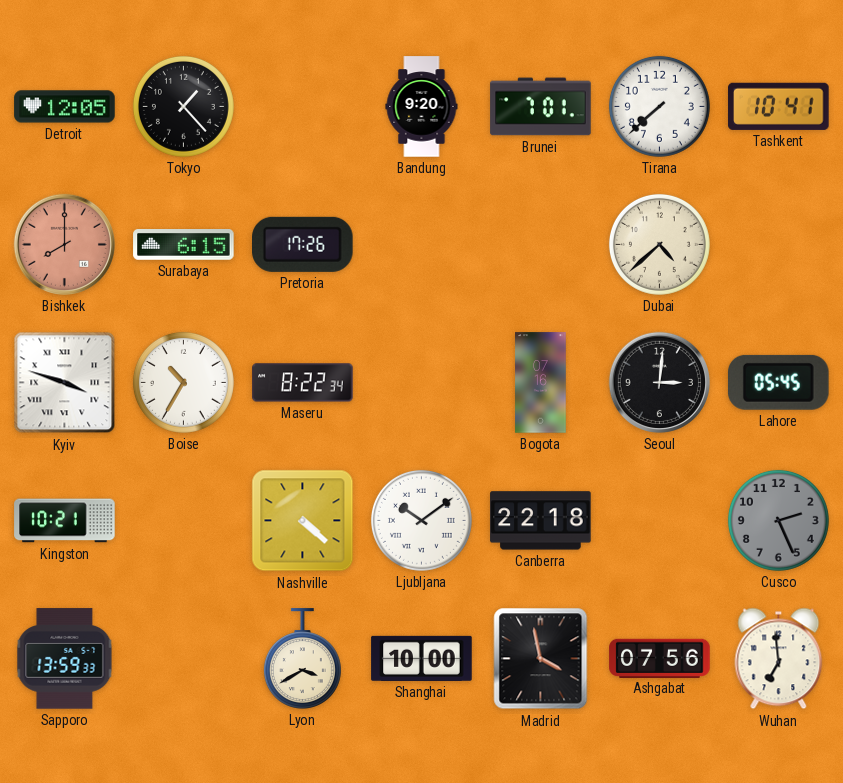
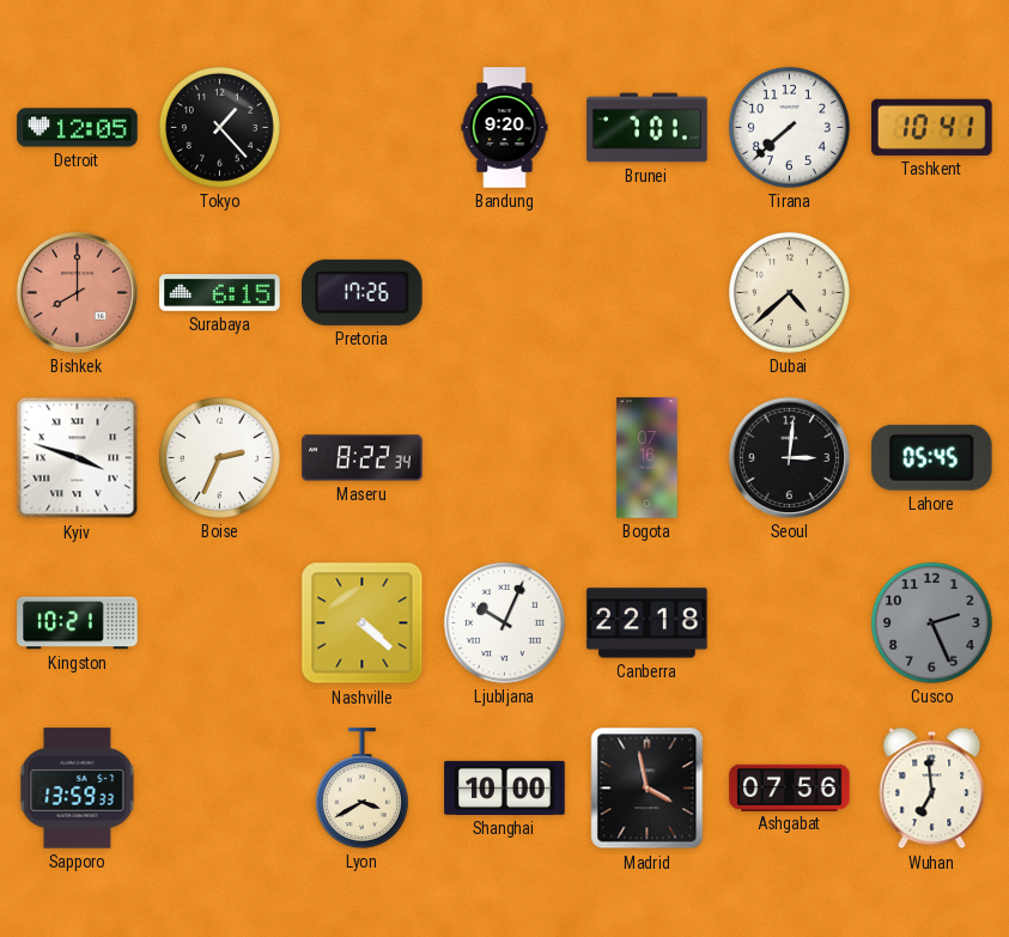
Boise: 10:35 -> 2:34
Ljubljana: 10:09 -> 10:04
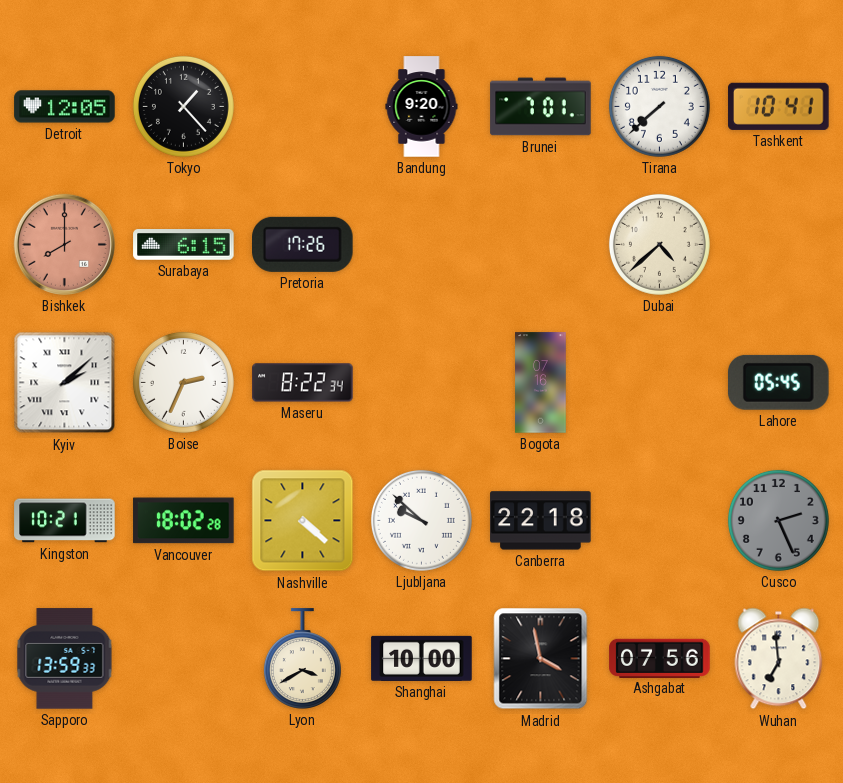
Kyiv: 3:48 -> 2:08
Seoul: 3:01 -> none
Vancouver: none -> 18:02
Ljubljana: 10:04 -> 9:52
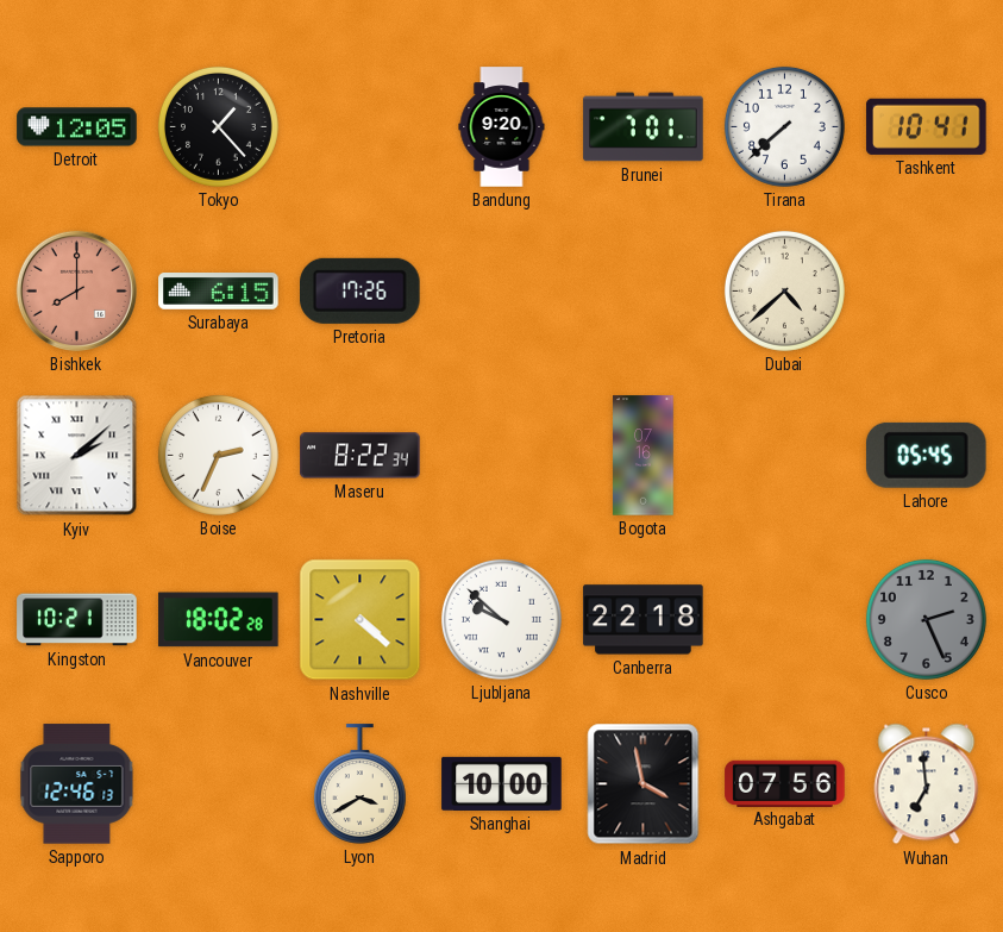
Sapporo: 13:59 -> 12:46
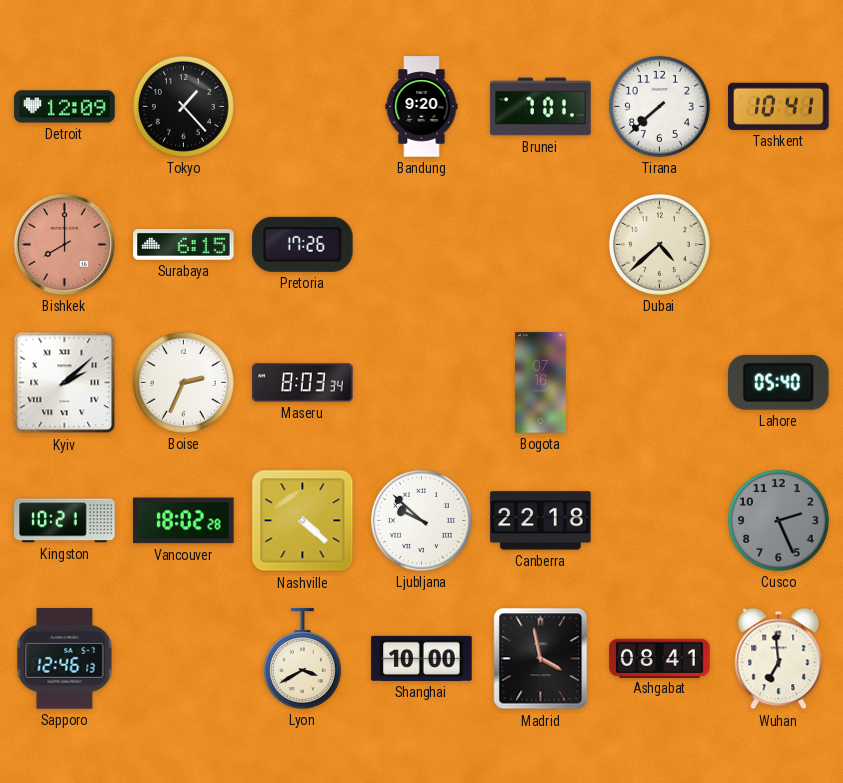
Detroit: 12:05 -> 12:09
Maseru: 8:22 -> 8:03
Lahore: 05:45 -> 05:40
Ashgabat: 07:56 -> 08:41
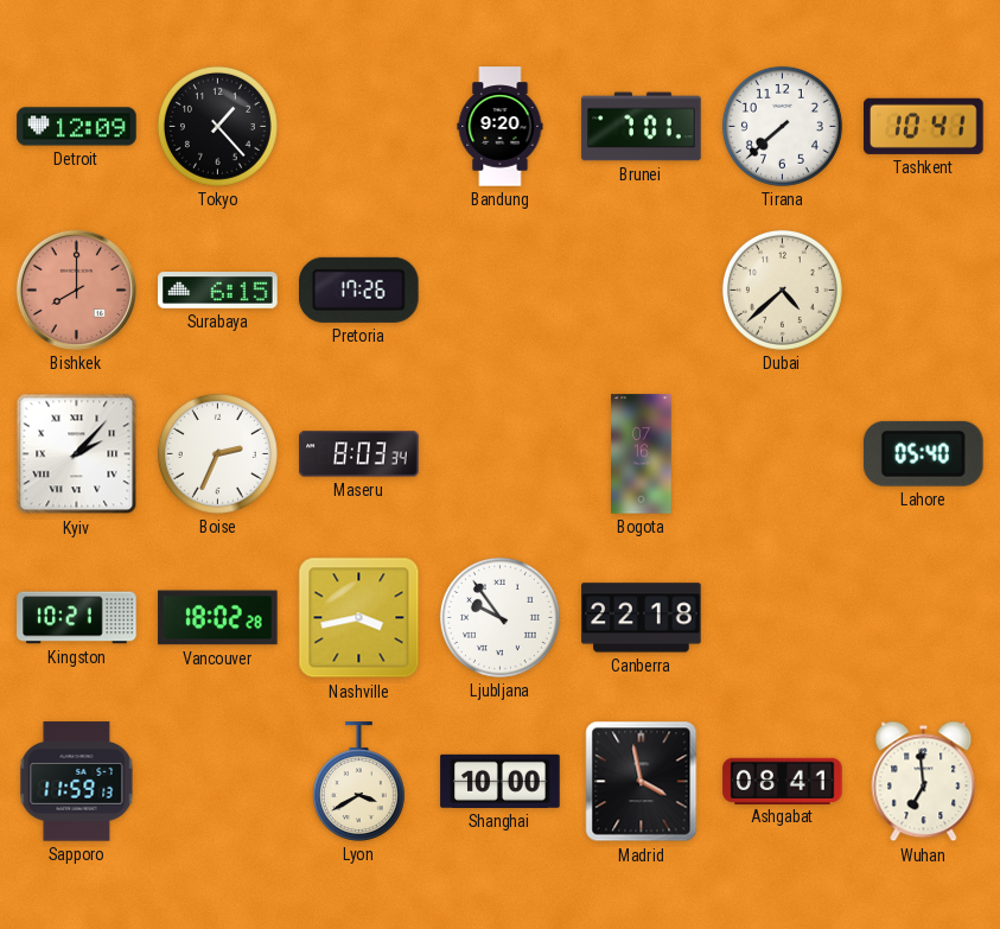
Kyiv: 2:08 -> 2:07
Nashville: 4:22 -> 3:43
Ljubljana: 9:52 -> 9:54
Cusco: 2:26 -> none
Sapporo: 12:46 -> 11:59
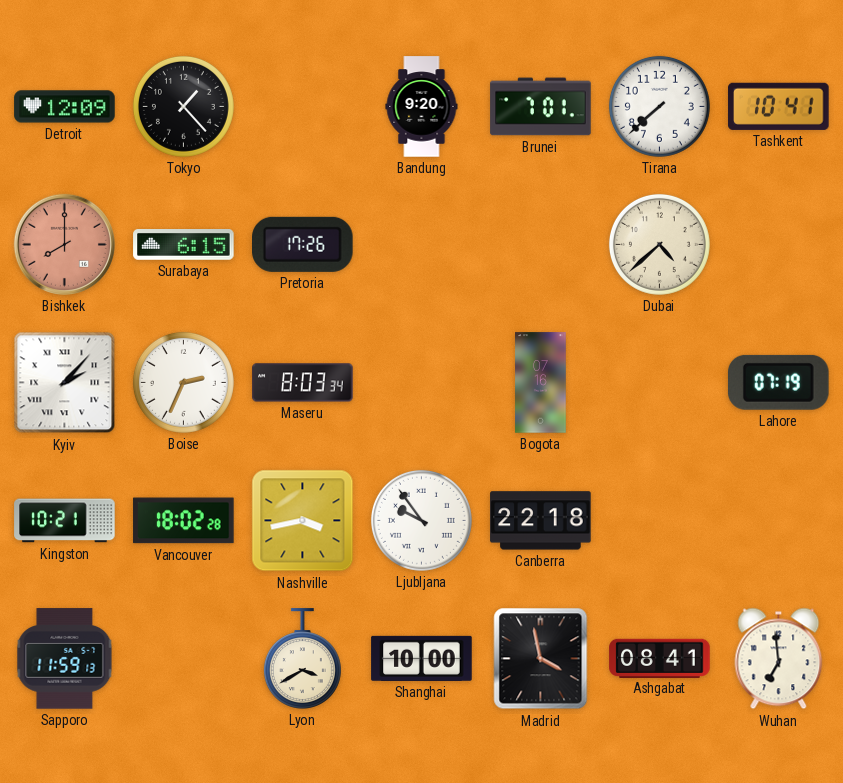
Lahore: 05:40 -> 07:19
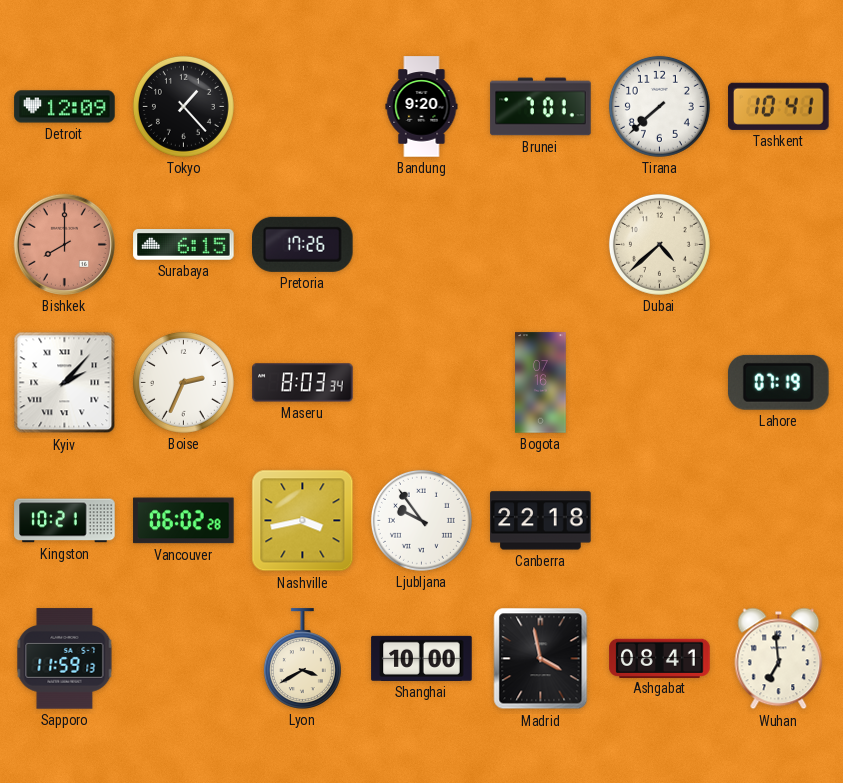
Vancouver: 18:02 -> 06:02
